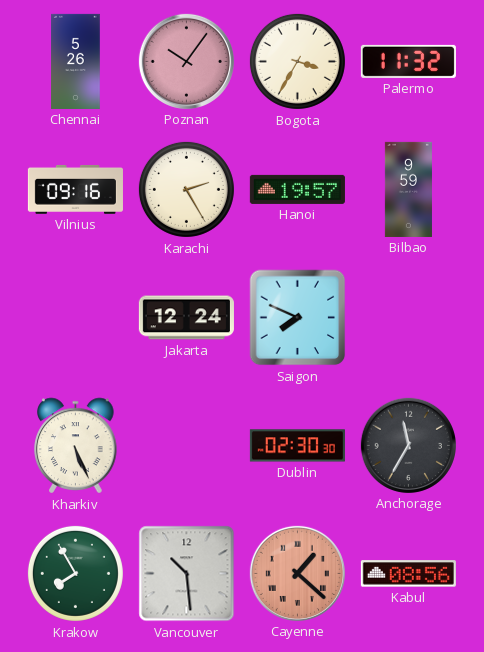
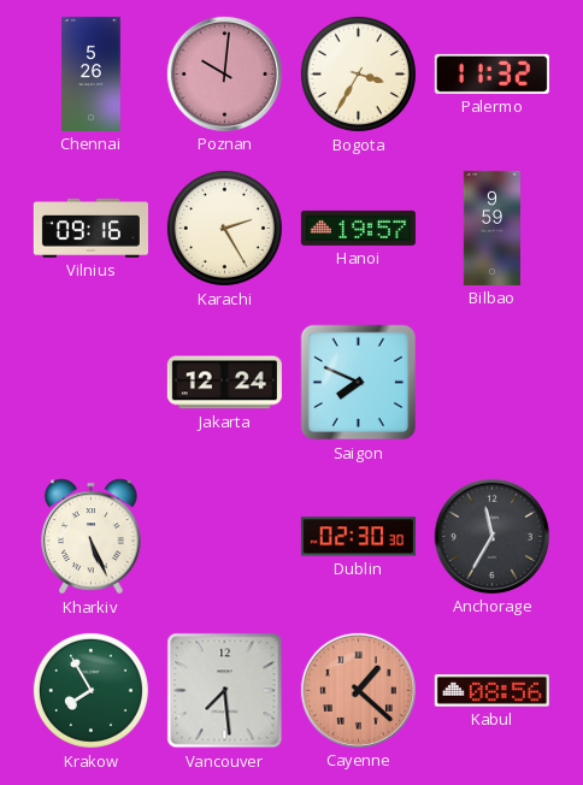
Poznan: 10:06 -> 10:01
Vancouver: 10:29 -> 7:29
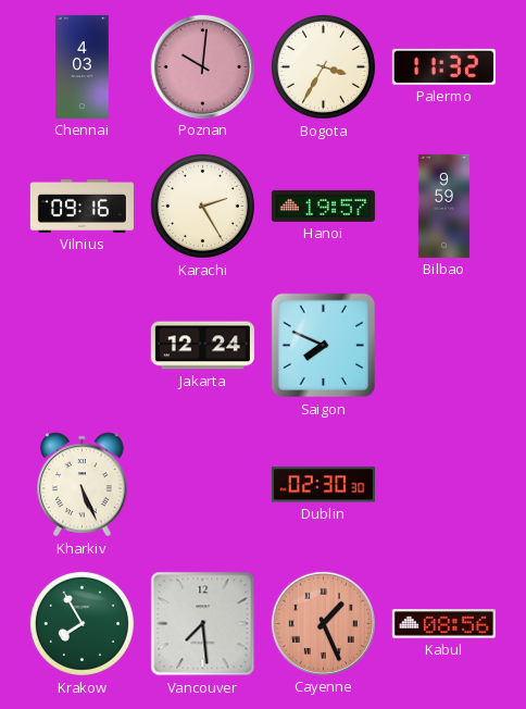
Chennai: 5:26 -> 4:03
Anchorage: 11:35 -> none
Cayenne: 1:22 -> 1:26
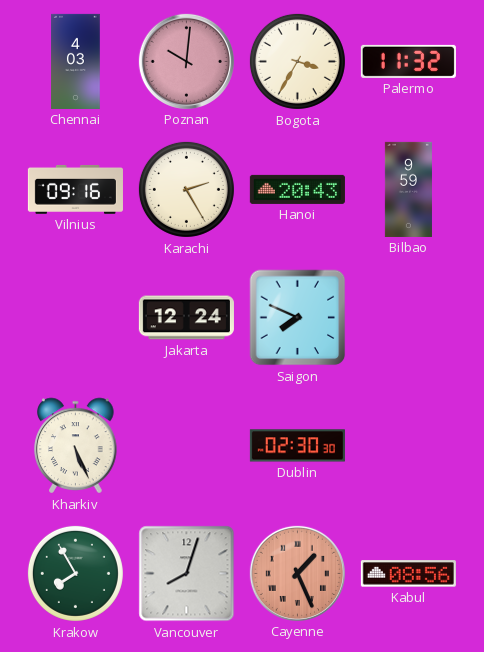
Hanoi: 19:57 -> 20:43
Vancouver: 7:29 -> 8:03
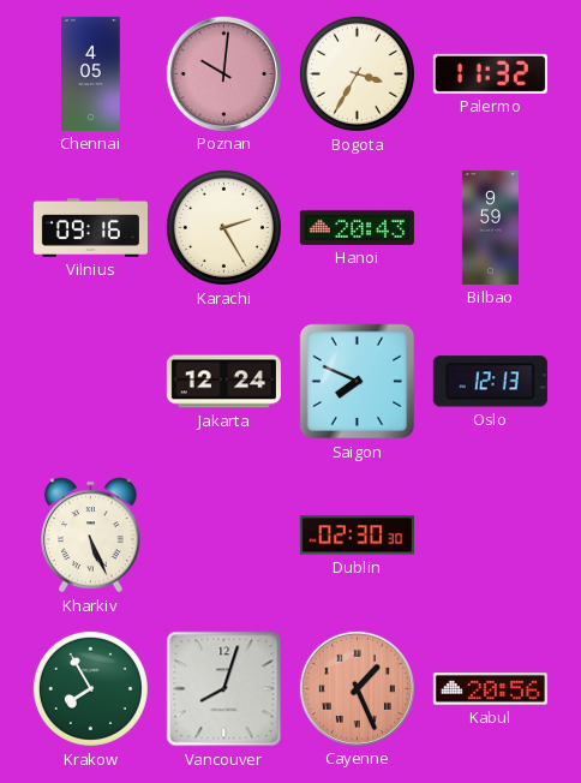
Chennai: 4:03 -> 4:05
Oslo: none -> 12:13
Kabul: 08:56 -> 20:56
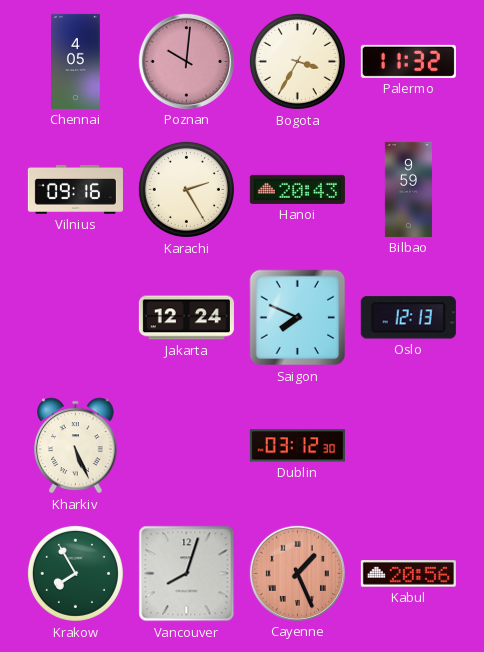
Dublin: 02:30 -> 03:12
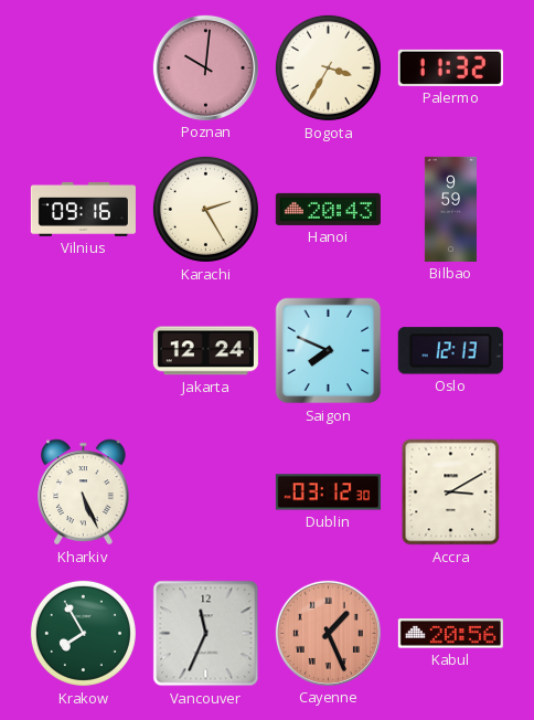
Chennai: 4:05 -> none
Accra: none -> 3:10
Vancouver: 8:03 -> 11:34
